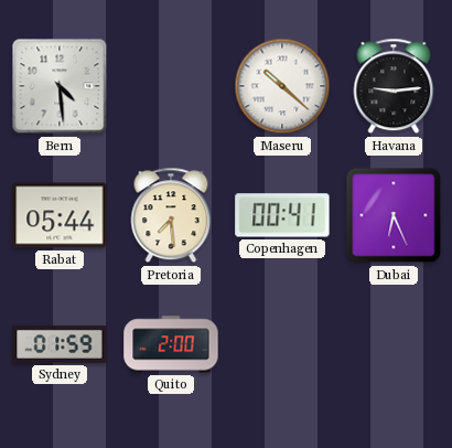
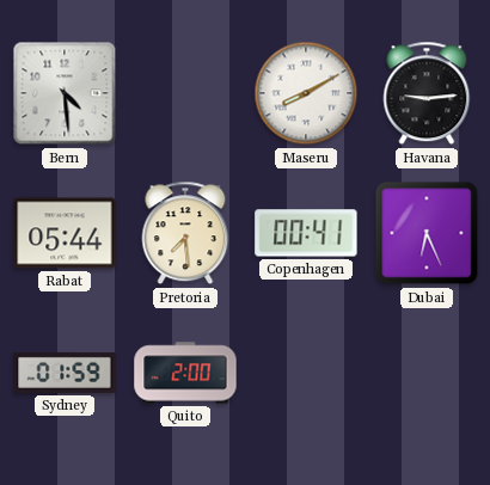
Maseru: 10:22 -> 8:10
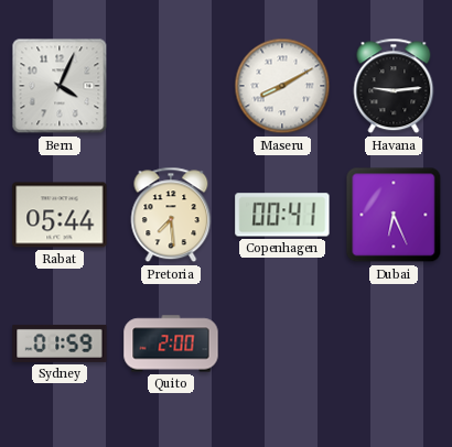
Bern: 4:29 -> 4:04
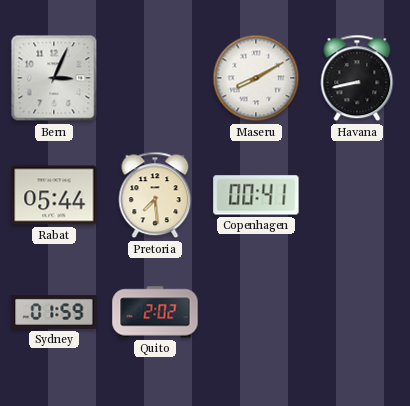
Bern: 4:04 -> 3:04
Havana: 9:14 -> 8:43
Dubai: 6:26 -> none
Quito: 2:00 -> 2:02
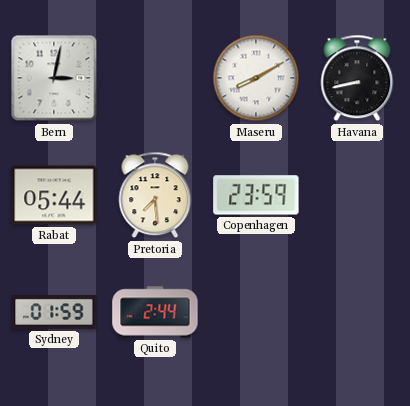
Bern: 3:04 -> 3:02
Copenhagen: 00:41 -> 23:59
Quito: 2:02 -> 2:44
